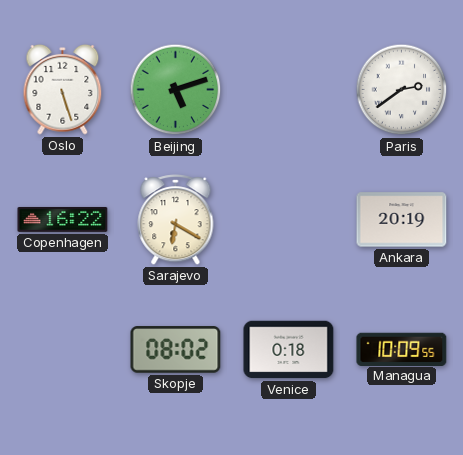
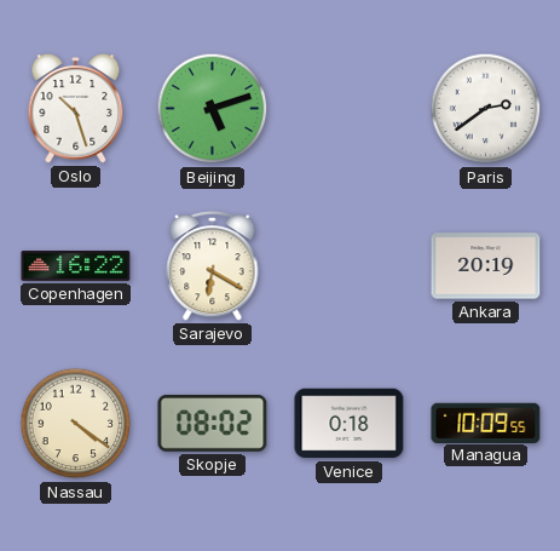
Oslo: 5:27 -> 10:27
Nassau: none -> 4:21
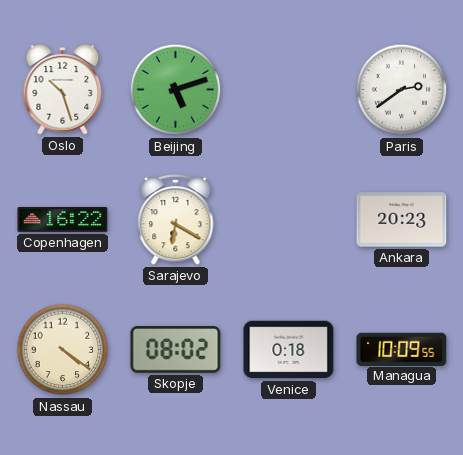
Ankara: 20:19 -> 20:23
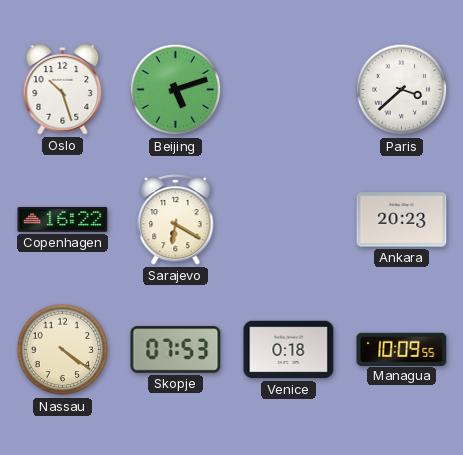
Paris: 2:39 -> 3:38
Skopje: 08:02 -> 07:53
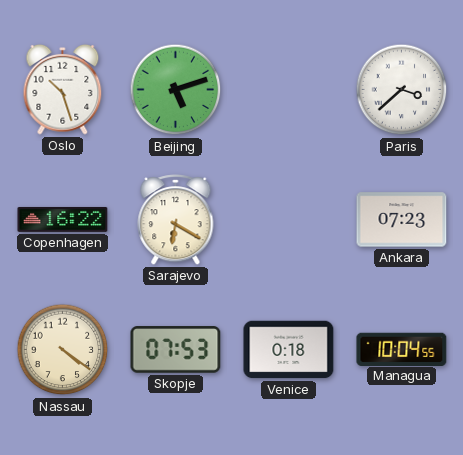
Ankara: 20:23 -> 07:23
Managua: 10:09 -> 10:04
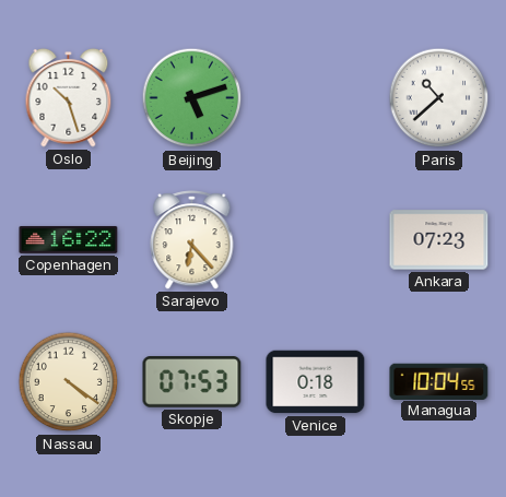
Paris: 3:38 -> 10:38
Sarajevo: 6:20 -> 6:23
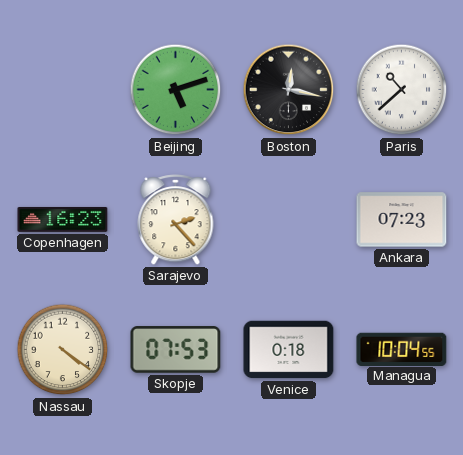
Oslo: 10:27 -> none
Boston: none -> 12:17
Copenhagen: 16:22 -> 16:23
Sarajevo: 6:23 -> 2:23
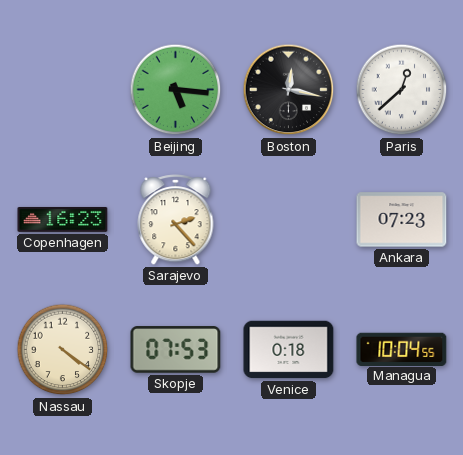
Beijing: 5:12 -> 5:16
Paris: 10:38 -> 12:38
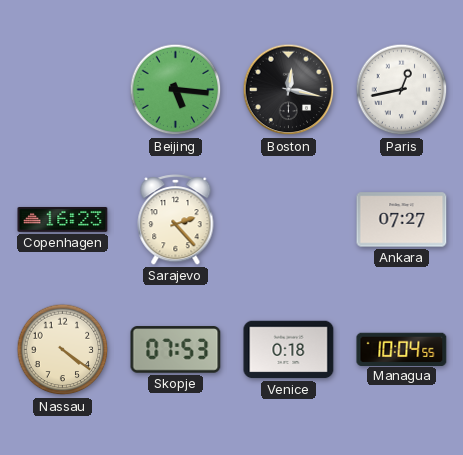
Paris: 12:38 -> 12:43
Ankara: 07:23 -> 07:27
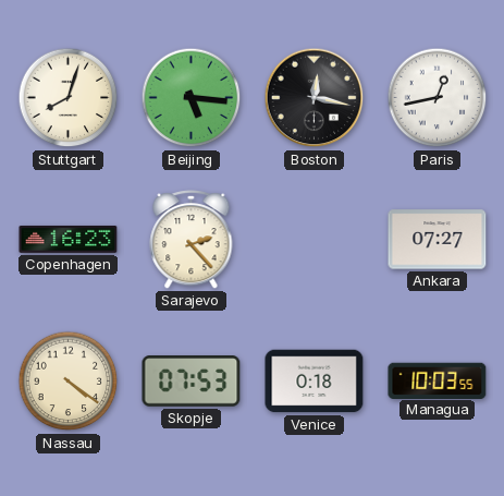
Stuttgart: none -> 8:03
Managua: 10:04 -> 10:03
